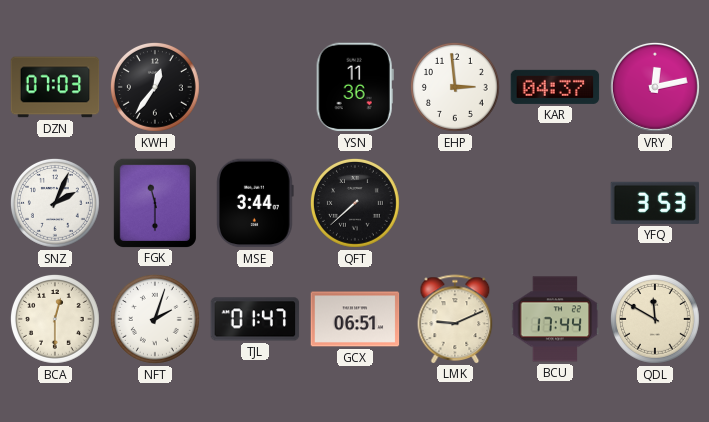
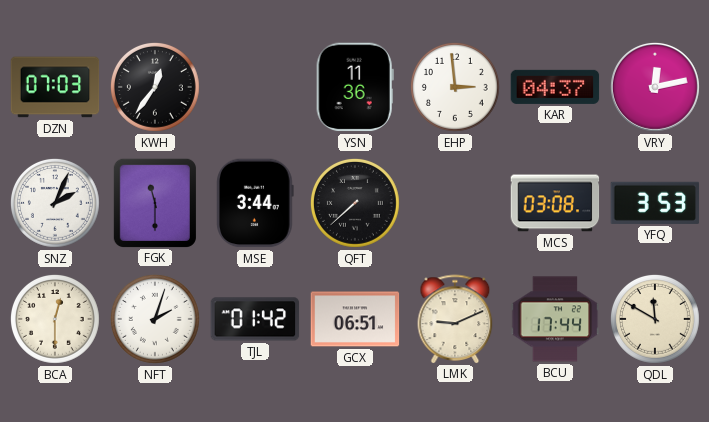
MCS: none -> 03:08
TJL: 01:47 -> 01:42
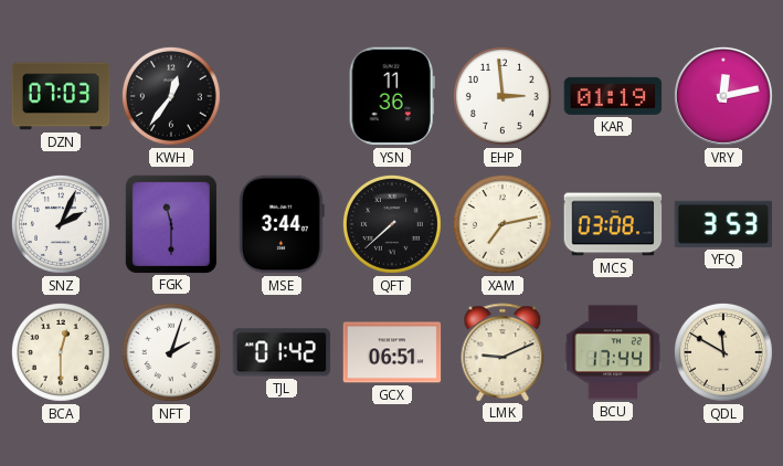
KAR: 04:37 -> 01:19
XAM: none -> 7:13
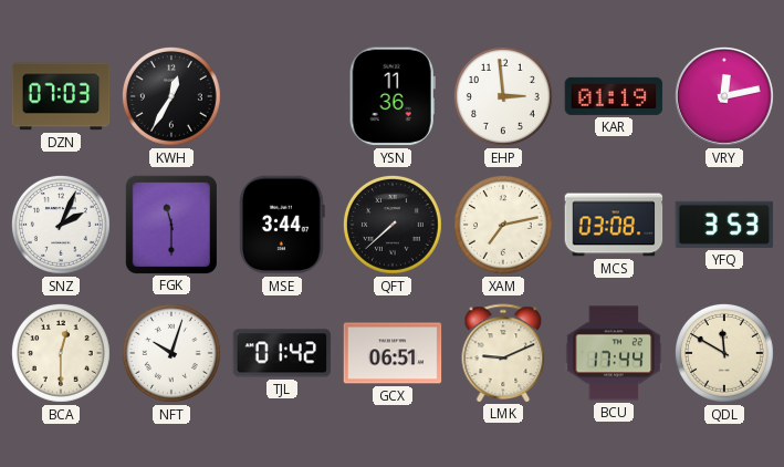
KWH: 12:36 -> 12:35
NFT: 2:03 -> 10:03
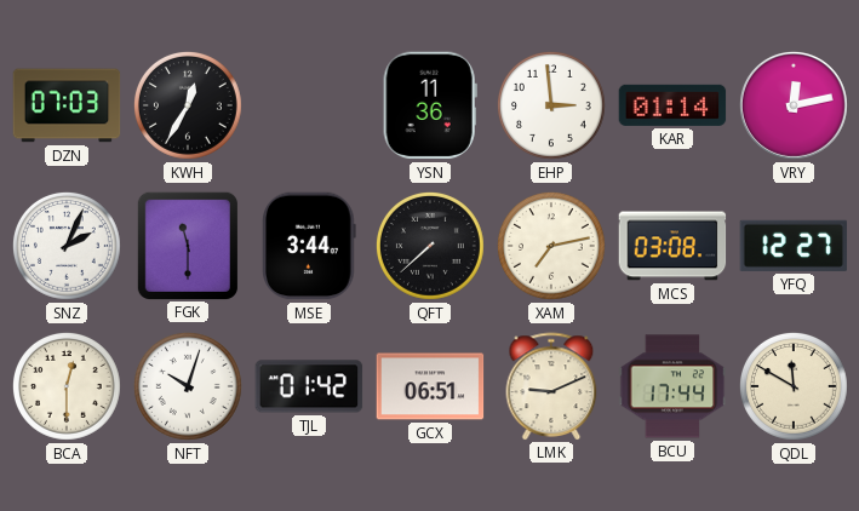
KAR: 01:19 -> 01:14
YFQ: 3:53 -> 12:27
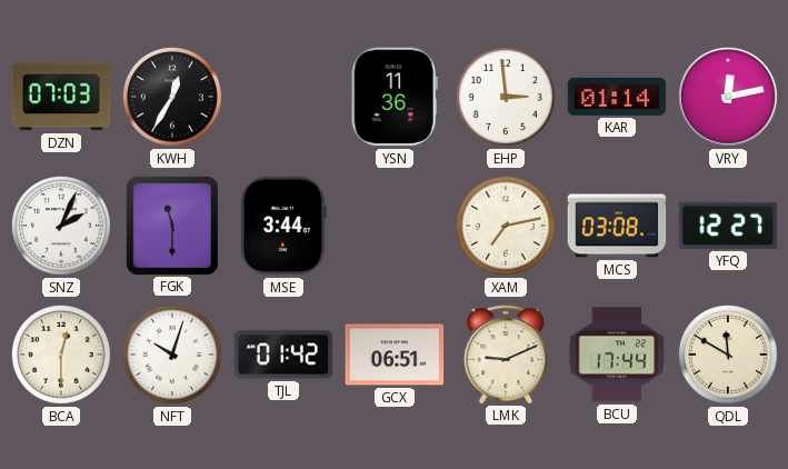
QFT: 7:38 -> none
